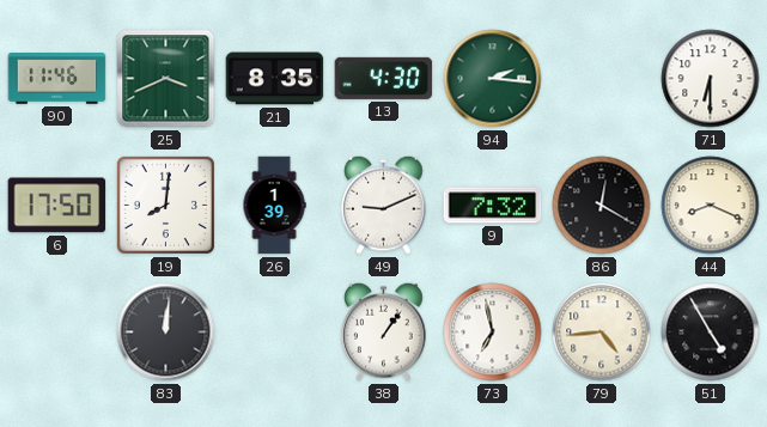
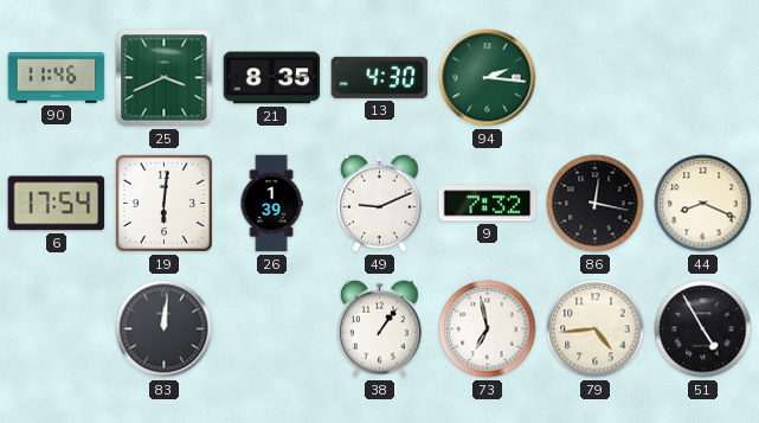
71: 6:30 -> none
6: 17:50 -> 17:54
19: 8:01 -> 6:01
86: 12:20 -> 12:17
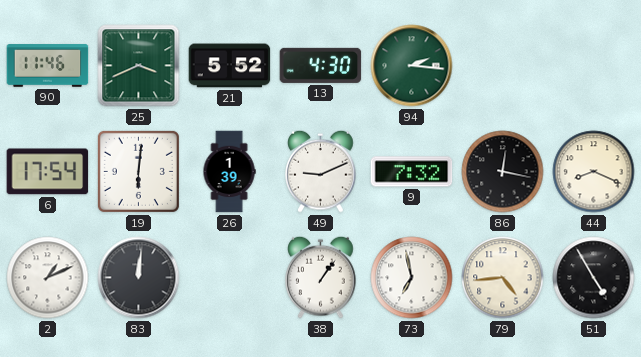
21: 8:35 -> 5:52
2: none -> 1:11
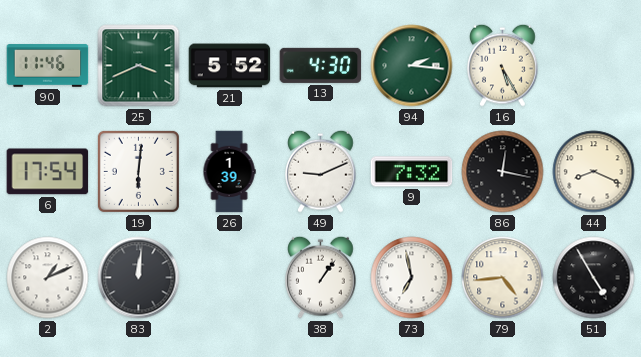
16: none -> 5:25
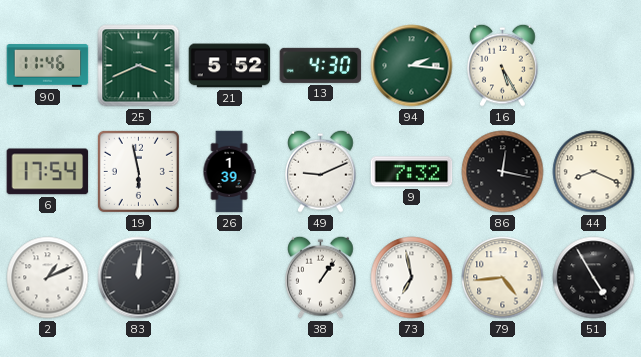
19: 6:01 -> 5:58
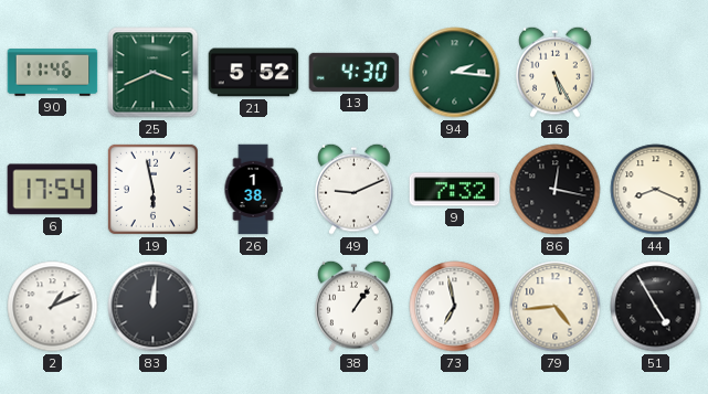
26: 1:39 -> 1:38
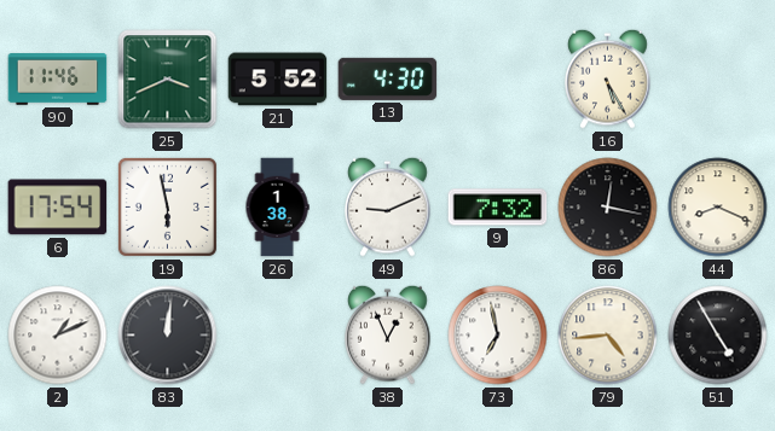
94: 2:16 -> none
38: 1:06 -> 12:56
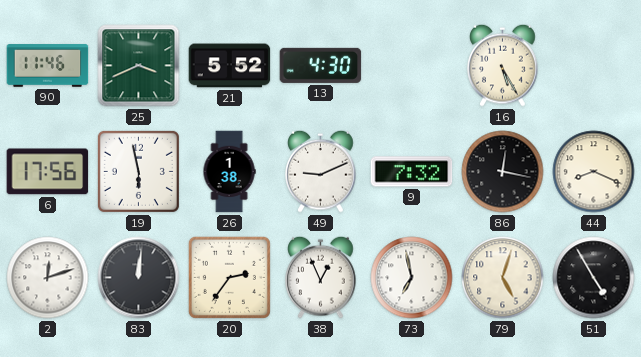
6: 17:54 -> 17:56
2: 1:11 -> 12:12
20: none -> 2:36
79: 4:44 -> 5:03
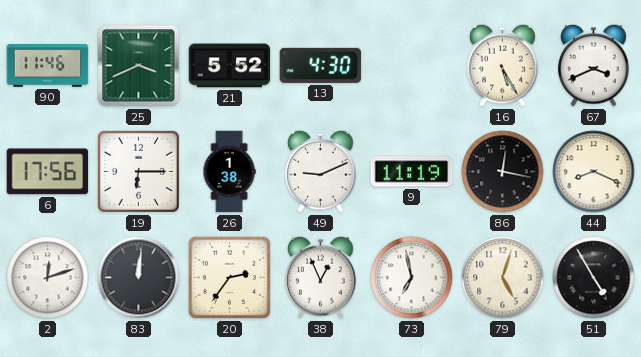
67: none -> 3:41
19: 5:58 -> 6:15
9: 7:32 -> 11:19
